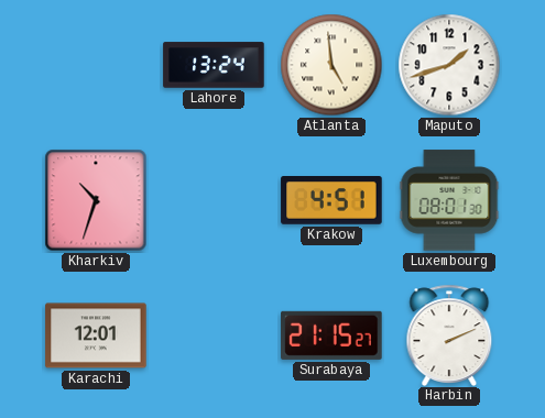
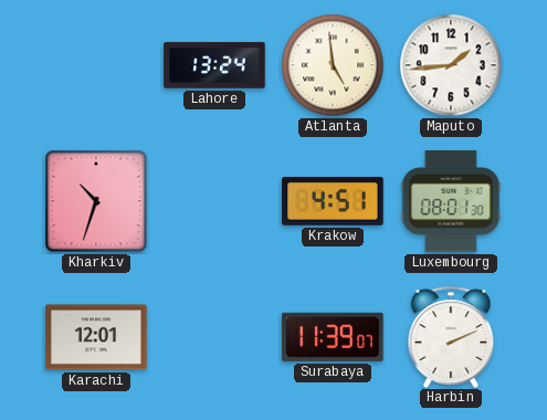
Maputo: 1:42 -> 1:44
Surabaya: 21:15 -> 11:39
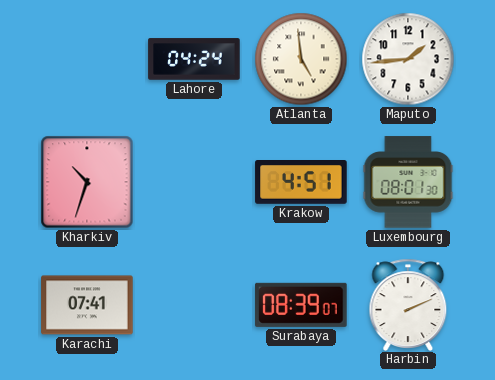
Lahore: 13:24 -> 04:24
Karachi: 12:01 -> 07:41
Surabaya: 11:39 -> 08:39
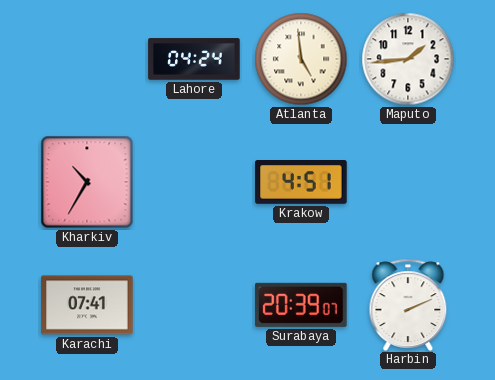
Kharkiv: 10:33 -> 10:35
Luxembourg: 08:01 -> none
Surabaya: 08:39 -> 20:39
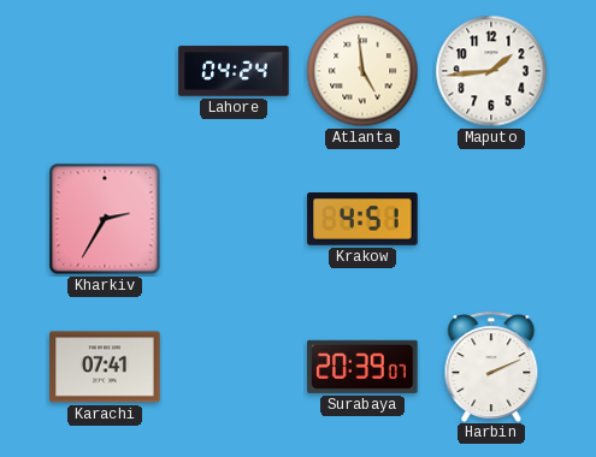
Kharkiv: 10:35 -> 2:35
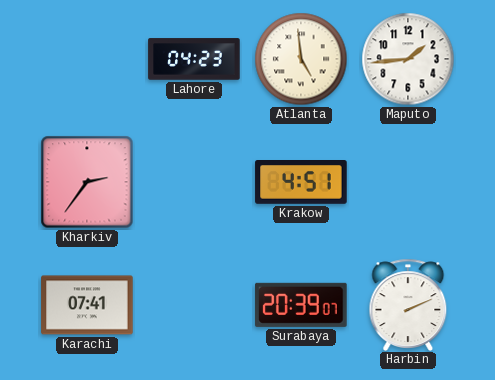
Lahore: 04:24 -> 04:23
Kharkiv: 2:35 -> 2:36
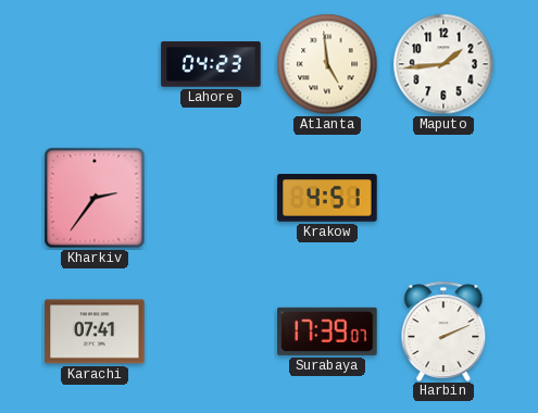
Surabaya: 20:39 -> 17:39
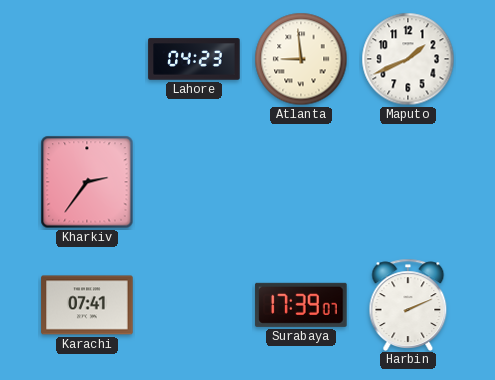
Atlanta: 4:59 -> 8:59
Maputo: 1:44 -> 1:41
Krakow: 4:51 -> none
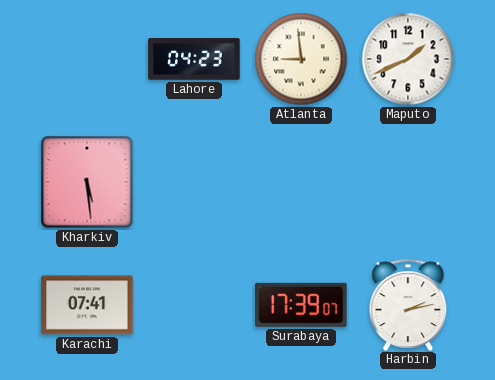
Kharkiv: 2:36 -> 5:29
Harbin: 2:11 -> 2:13
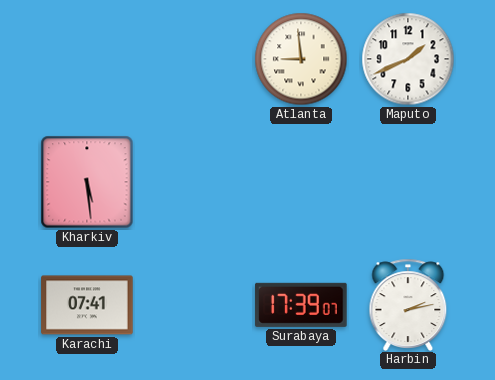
Lahore: 04:23 -> none
